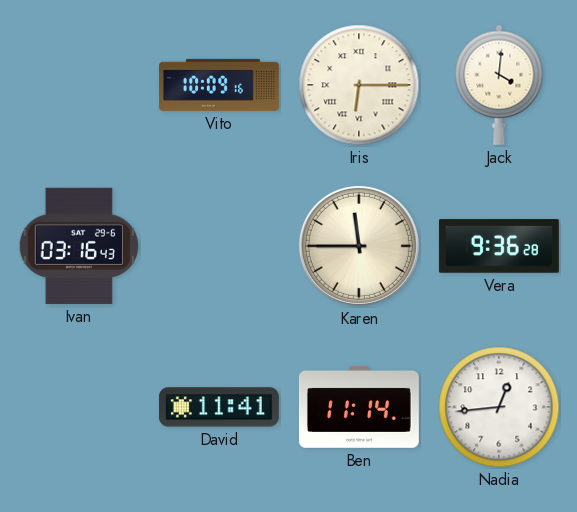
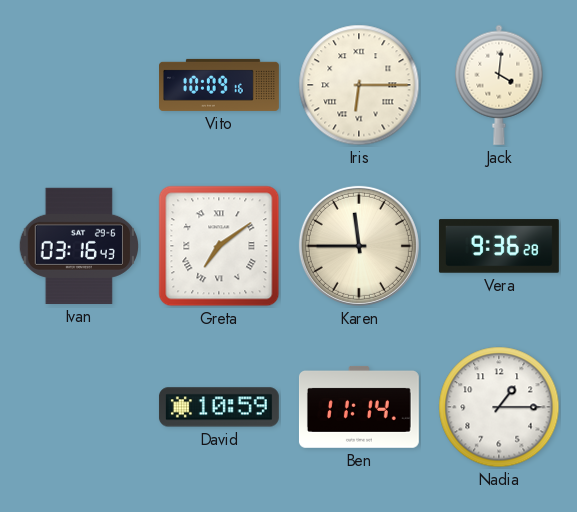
Greta: none -> 7:09
David: 11:41 -> 10:59
Nadia: 12:44 -> 1:15
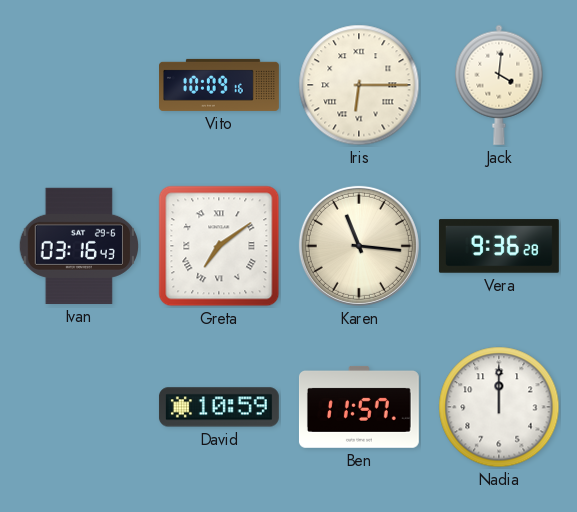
Karen: 11:45 -> 11:16
Ben: 11:14 -> 11:57
Nadia: 1:15 -> 12:00
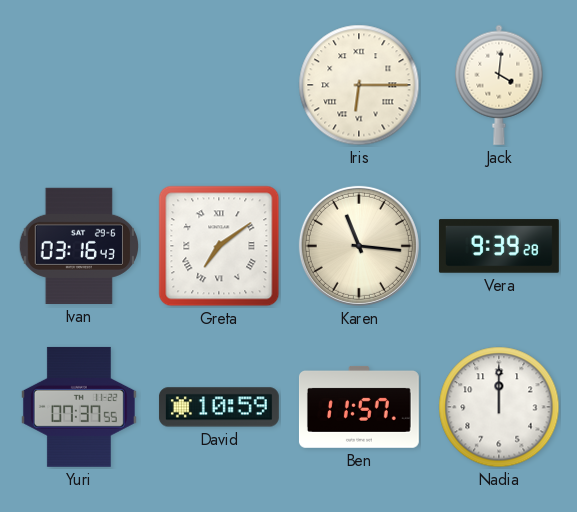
Vito: 10:09 -> none
Vera: 9:36 -> 9:39
Yuri: none -> 07:37
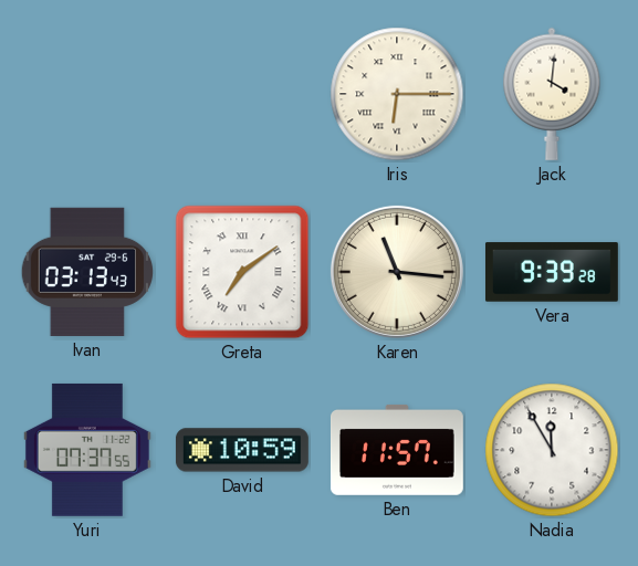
Ivan: 03:16 -> 03:13
Nadia: 12:00 -> 11:55
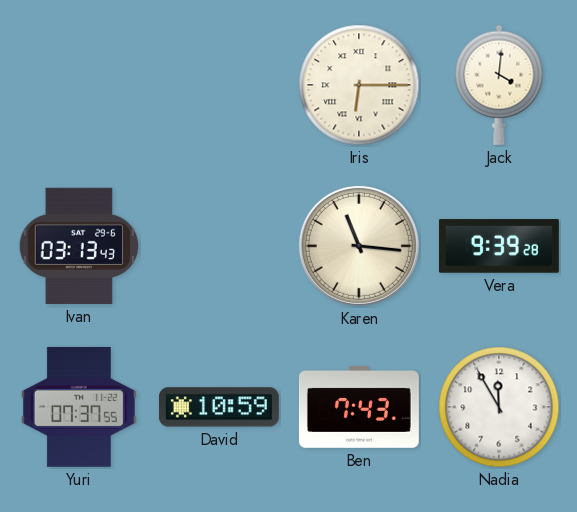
Greta: 7:09 -> none
Ben: 11:57 -> 7:43
